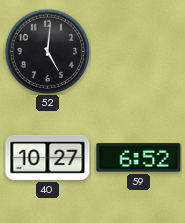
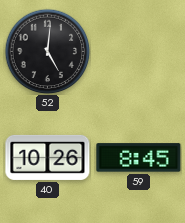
40: 10:27 -> 10:26
59: 6:52 -> 8:45
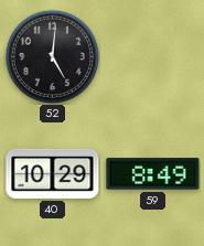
40: 10:26 -> 10:29
59: 8:45 -> 8:49
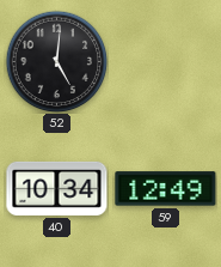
40: 10:29 -> 10:34
59: 8:49 -> 12:49
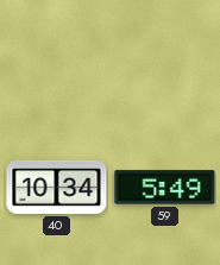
52: 5:01 -> none
59: 12:49 -> 5:49
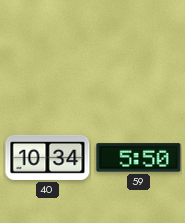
59: 5:49 -> 5:50
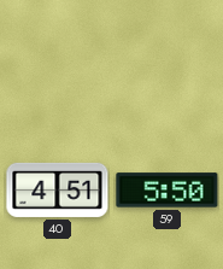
40: 10:34 -> 4:51
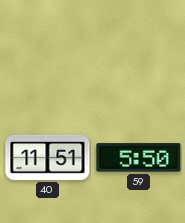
40: 4:51 -> 11:51
